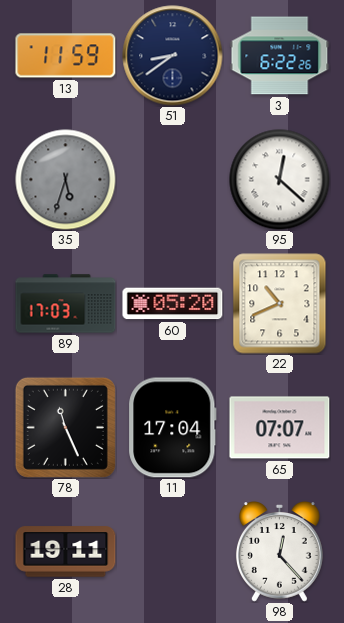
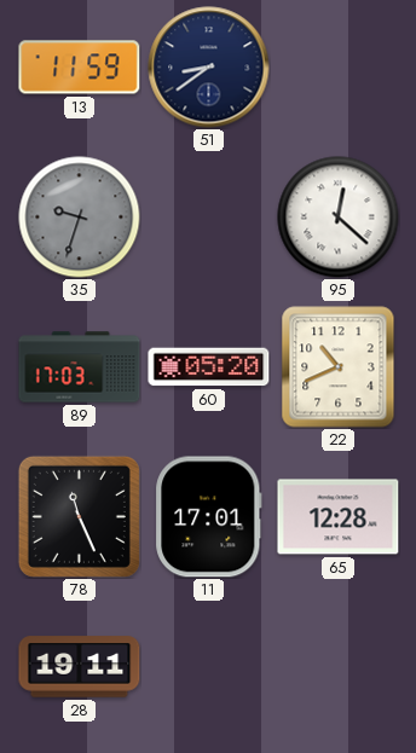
3: 6:22 -> none
35: 5:33 -> 9:33
11: 17:04 -> 17:01
65: 07:07 -> 12:28
98: 12:23 -> none
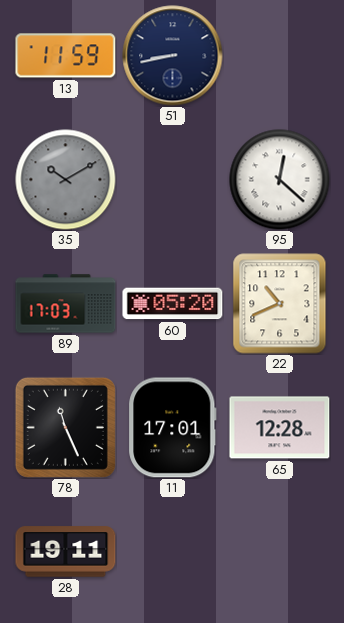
51: 8:39 -> 8:43
35: 9:33 -> 10:10
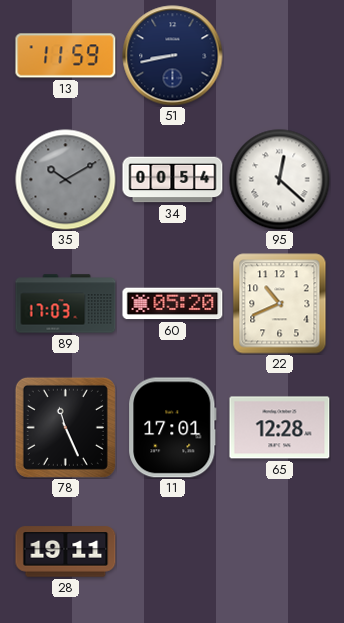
34: none -> 00:54
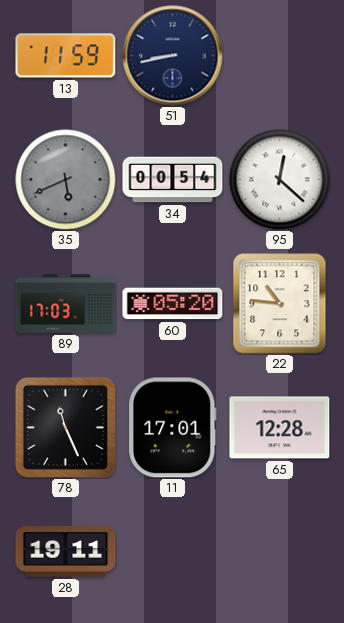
35: 10:10 -> 5:41
22: 10:41 -> 10:46
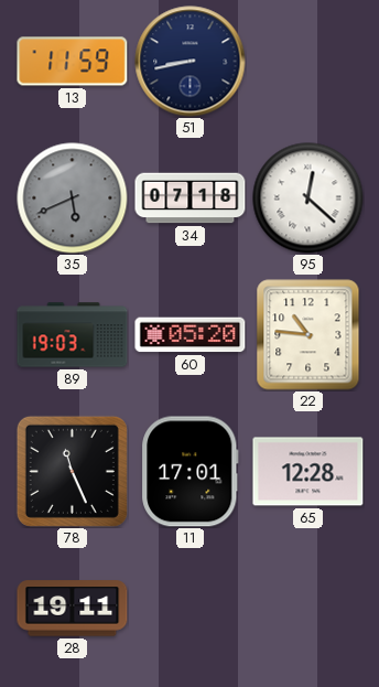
34: 00:54 -> 07:18
89: 17:03 -> 19:03
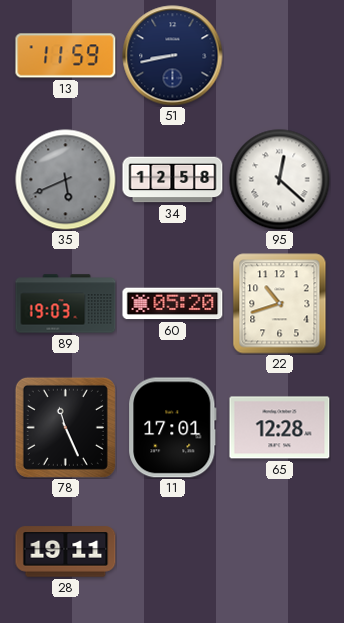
34: 07:18 -> 12:58
22: 10:46 -> 10:42
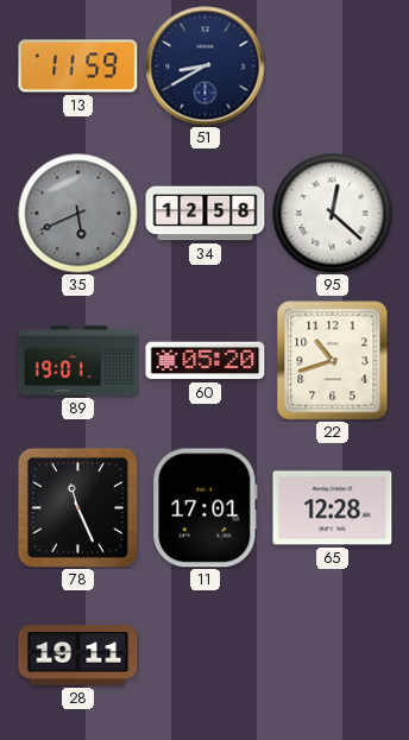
51: 8:43 -> 8:40
89: 19:03 -> 19:01
